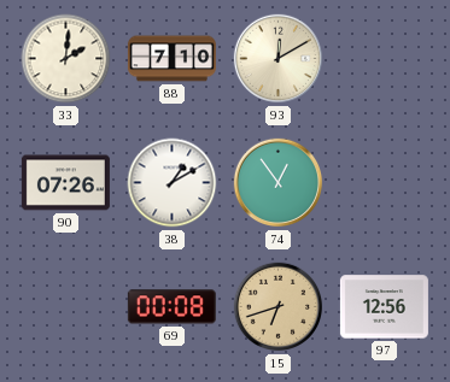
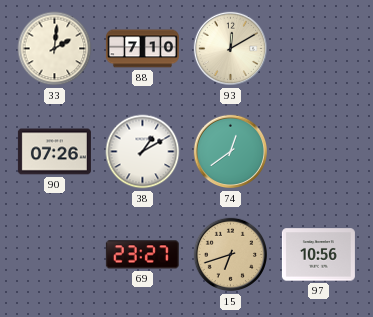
74: 12:54 -> 12:39
69: 00:08 -> 23:27
97: 12:56 -> 10:56
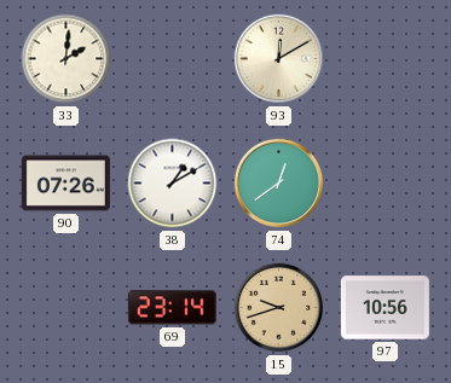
88: 7:10 -> none
69: 23:27 -> 23:14
15: 6:42 -> 9:42
